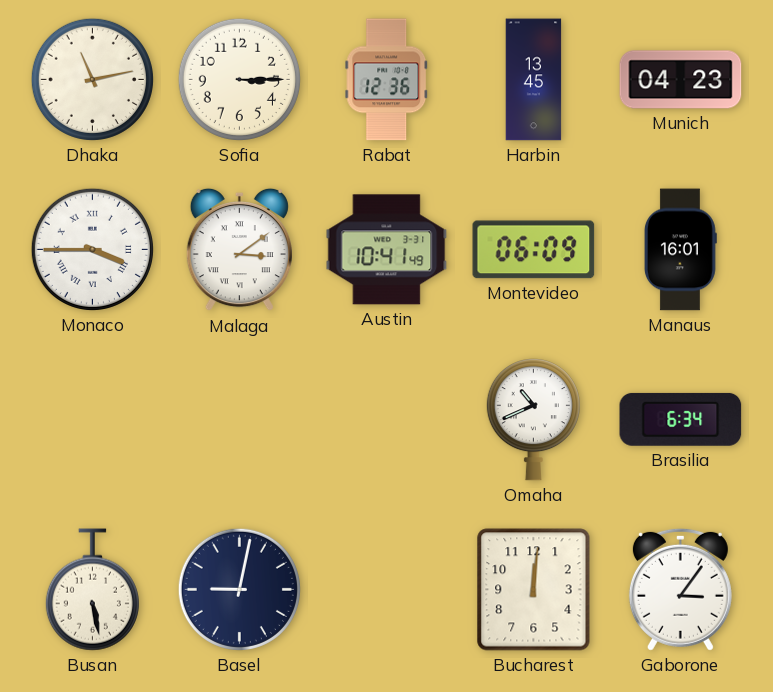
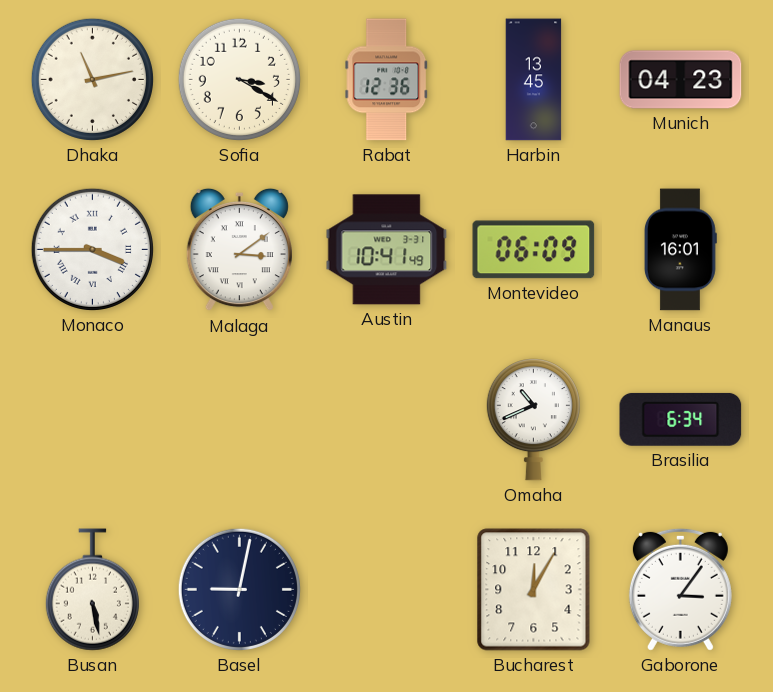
Sofia: 3:15 -> 3:20
Bucharest: 12:01 -> 12:05
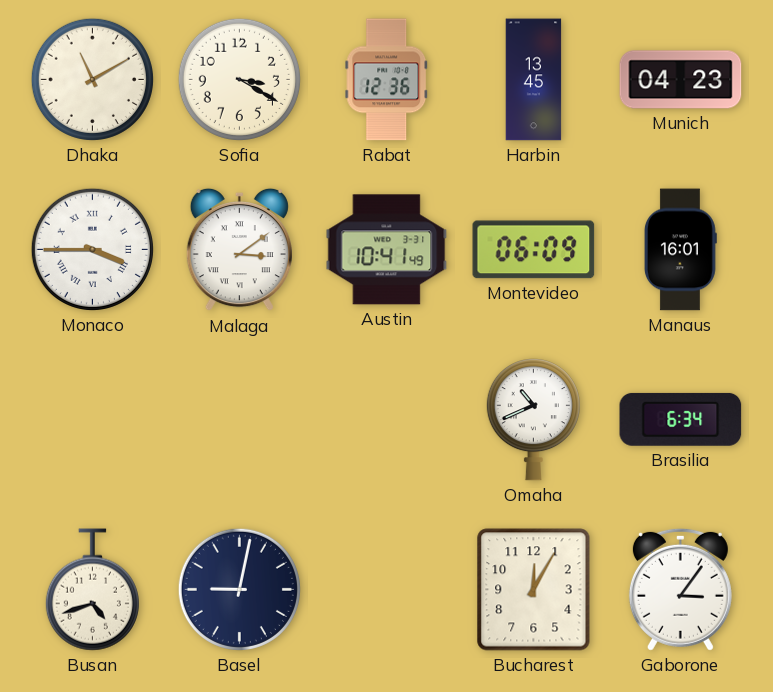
Dhaka: 11:13 -> 11:10
Busan: 5:28 -> 4:42
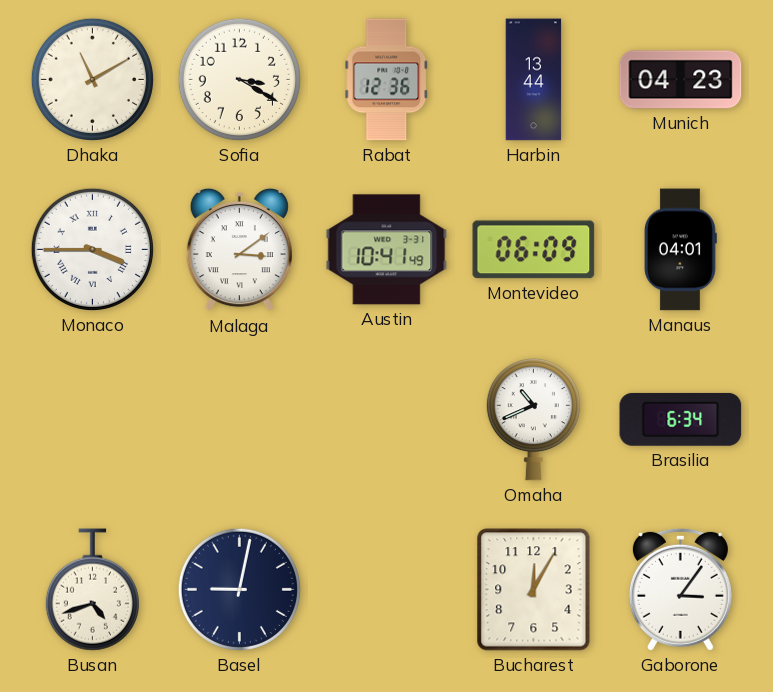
Harbin: 13:45 -> 13:44
Manaus: 16:01 -> 04:01
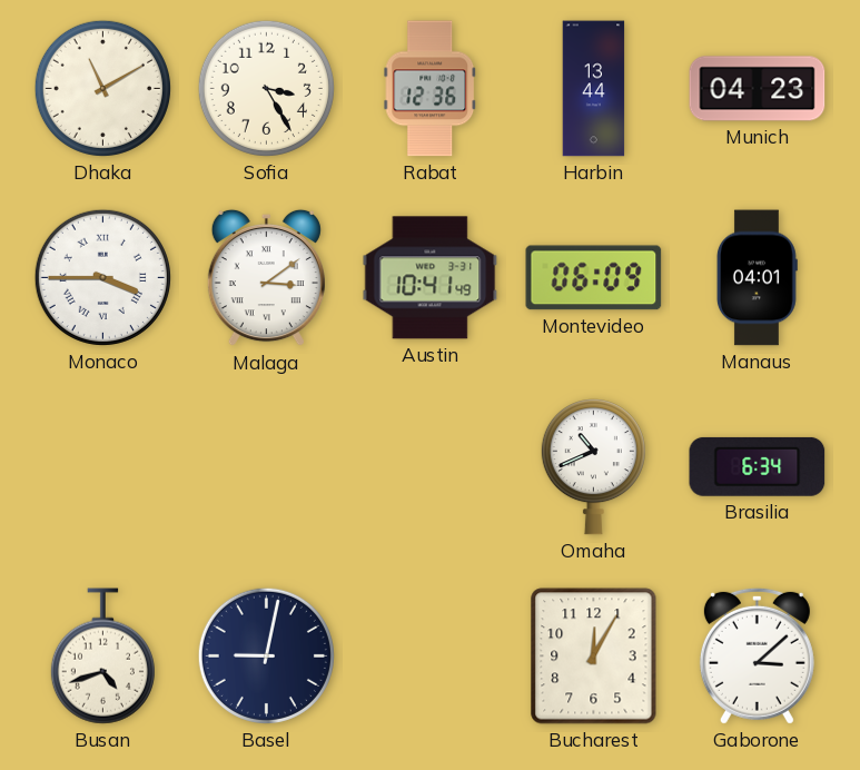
Sofia: 3:20 -> 3:25
Gaborone: 3:06 -> 3:08
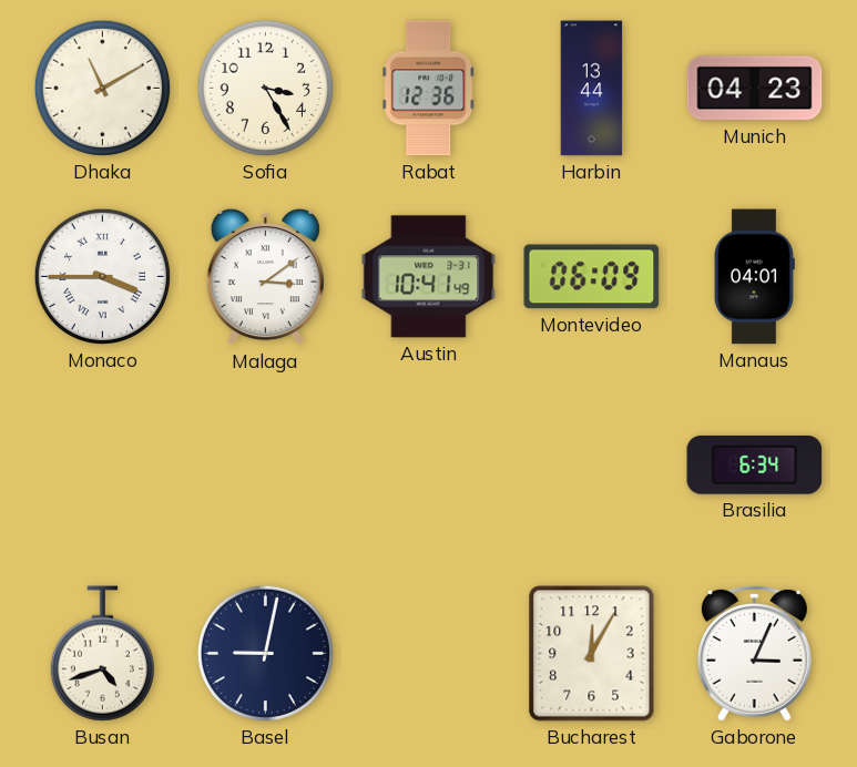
Omaha: 10:41 -> none
Gaborone: 3:08 -> 3:04
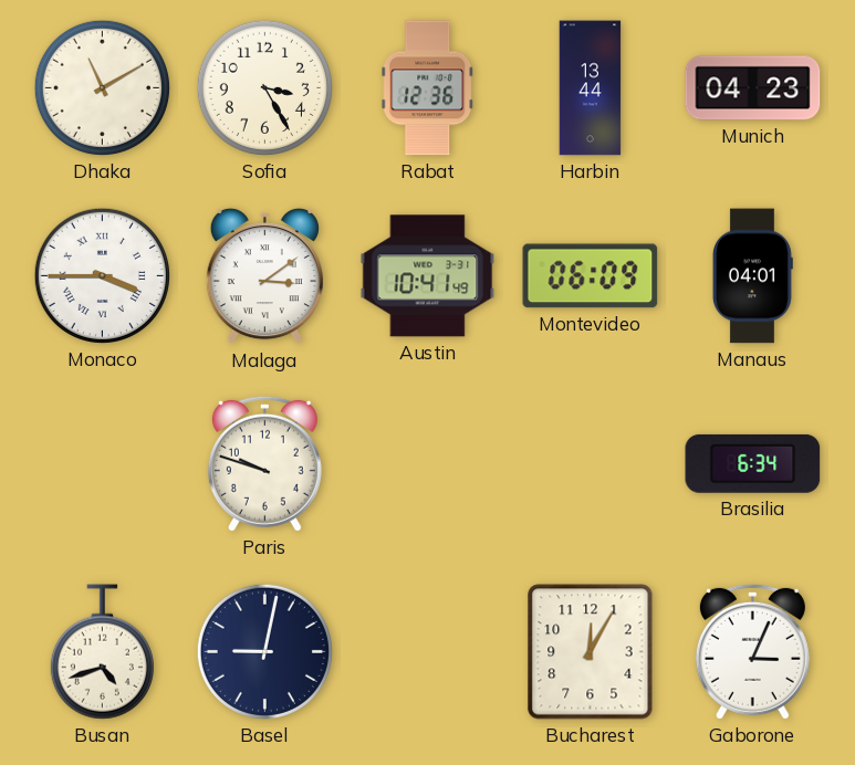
Paris: none -> 9:48
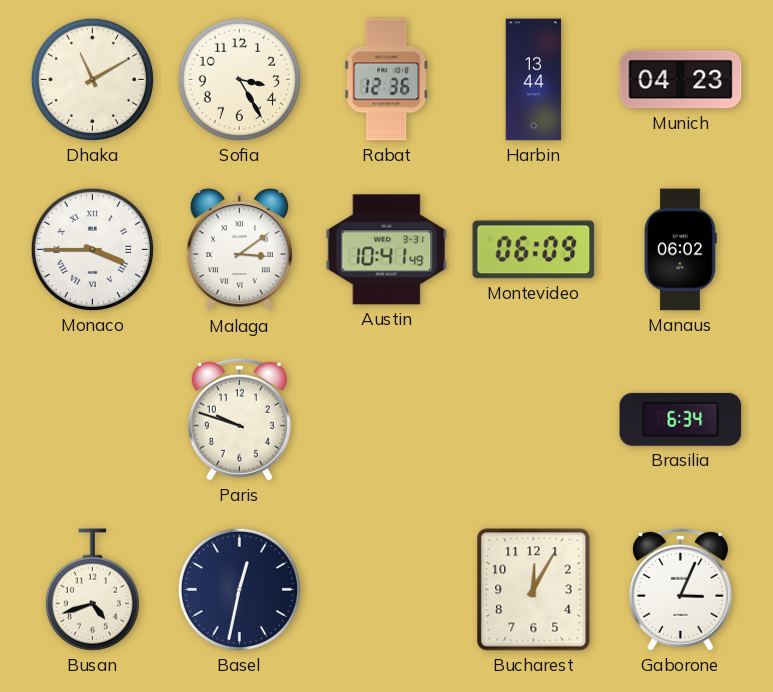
Manaus: 04:01 -> 06:02
Basel: 9:02 -> 12:32
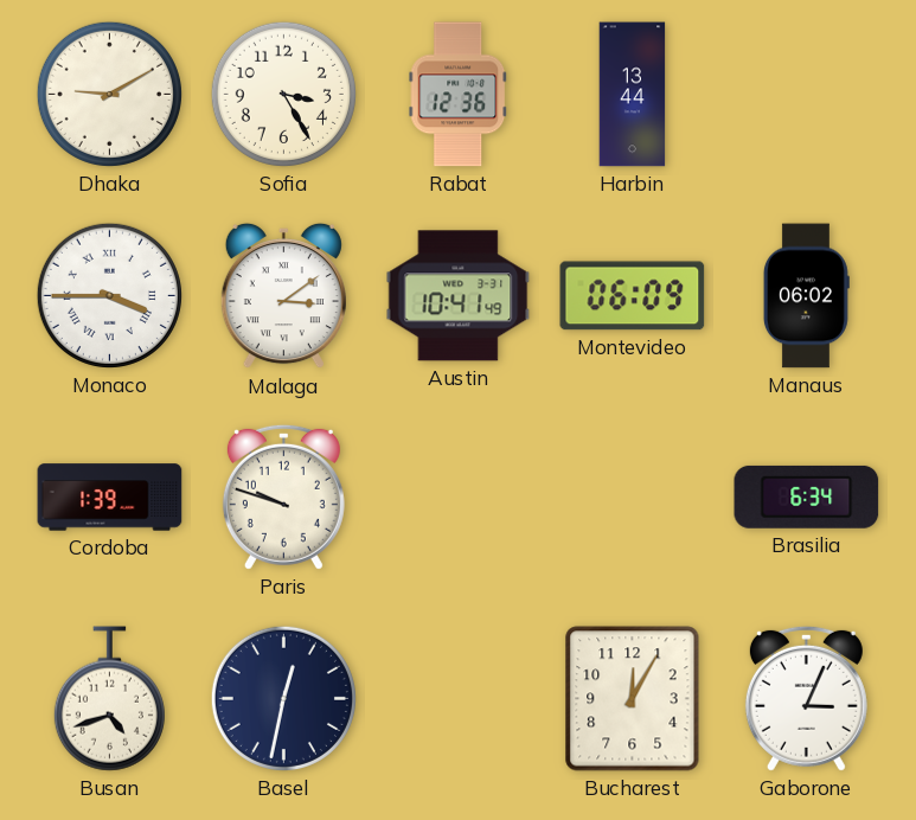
Dhaka: 11:10 -> 9:10
Munich: 04:23 -> none
Cordoba: none -> 1:39
